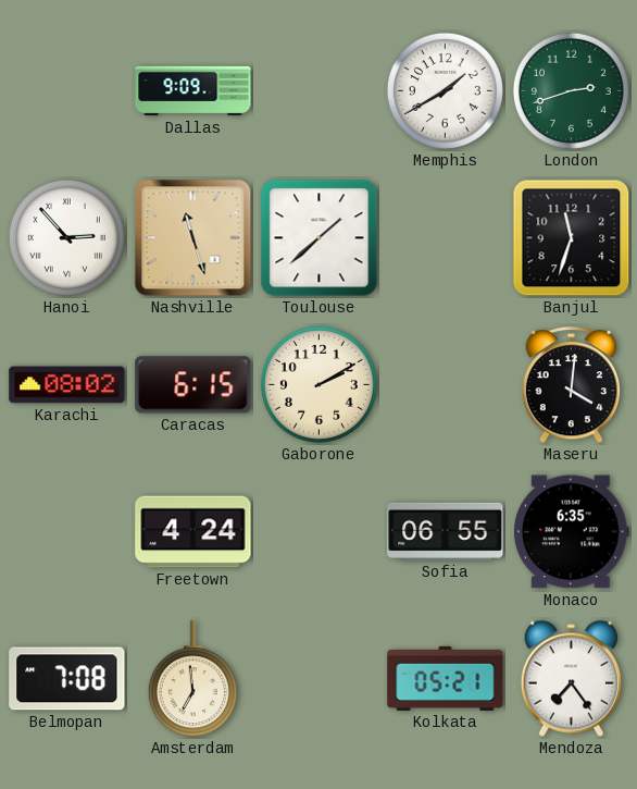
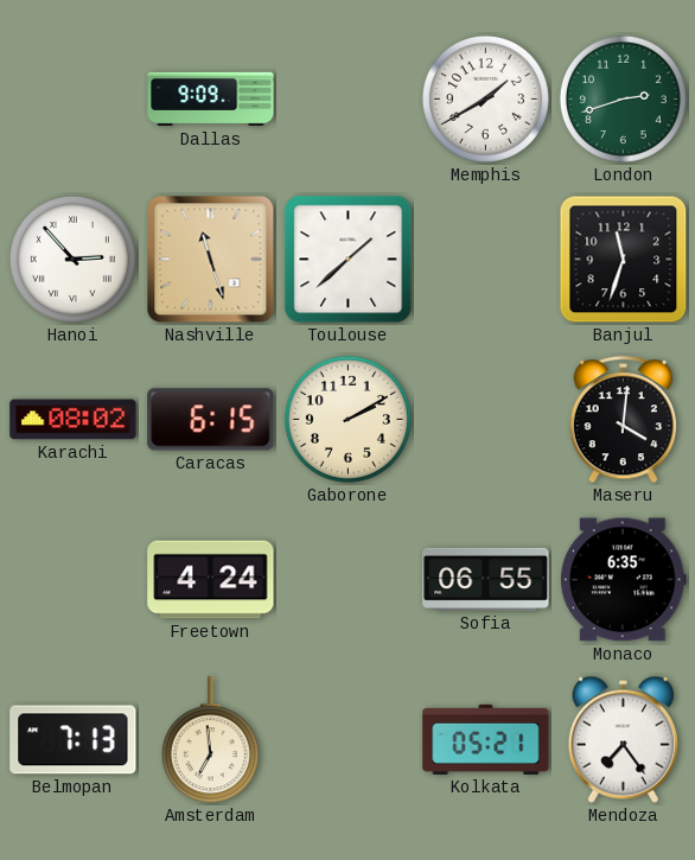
Belmopan: 7:08 -> 7:13
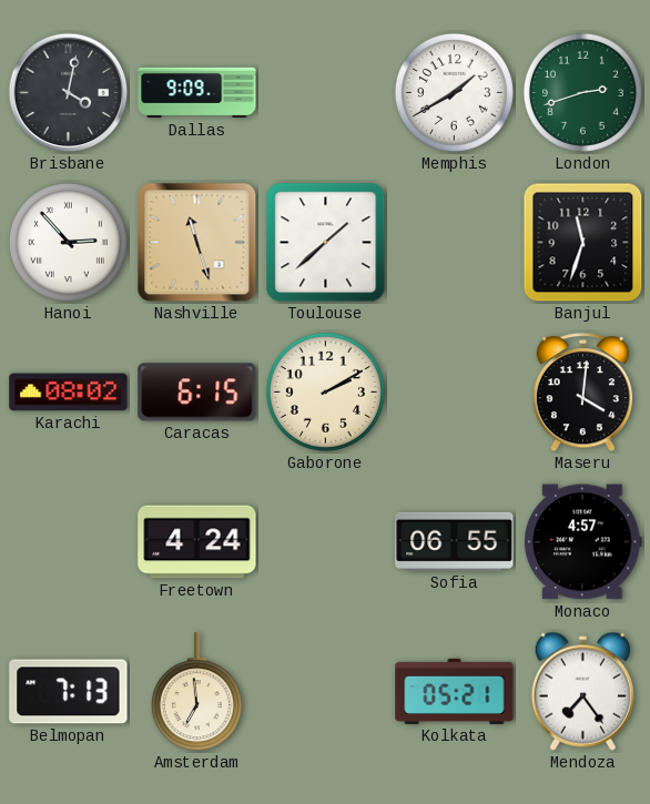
Brisbane: none -> 4:02
Monaco: 6:35 -> 4:57
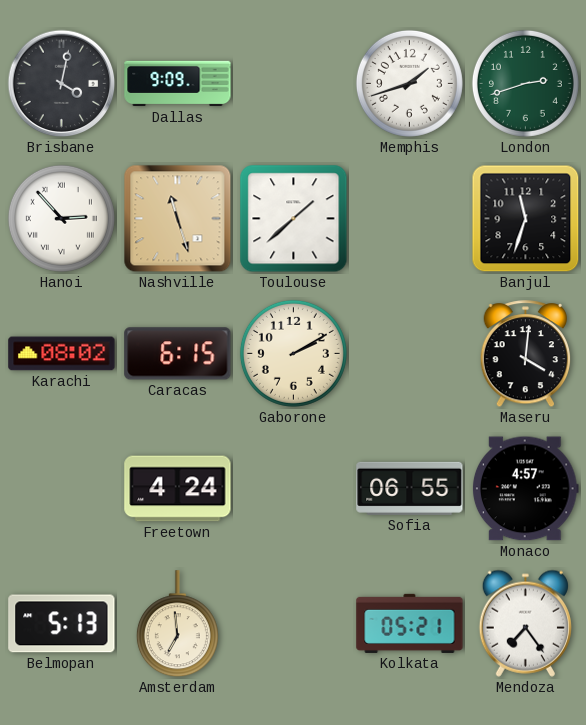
Memphis: 1:40 -> 1:42
Belmopan: 7:13 -> 5:13
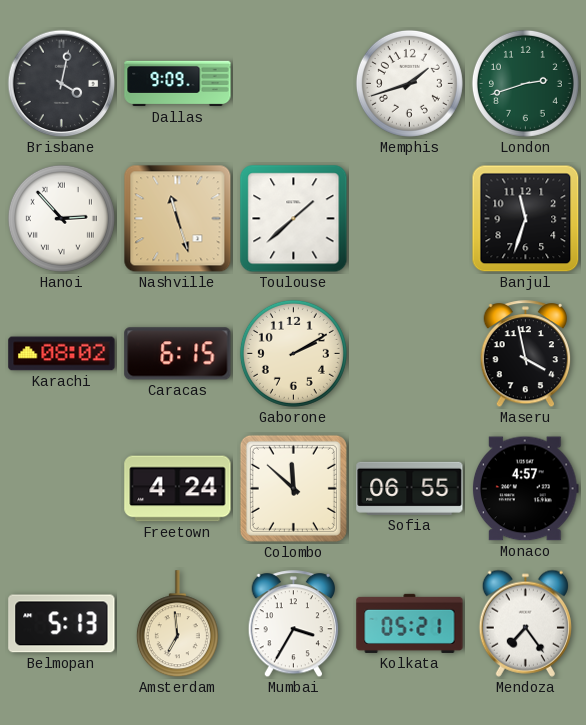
Maseru: 4:01 -> 3:58
Colombo: none -> 11:52
Mumbai: none -> 3:35
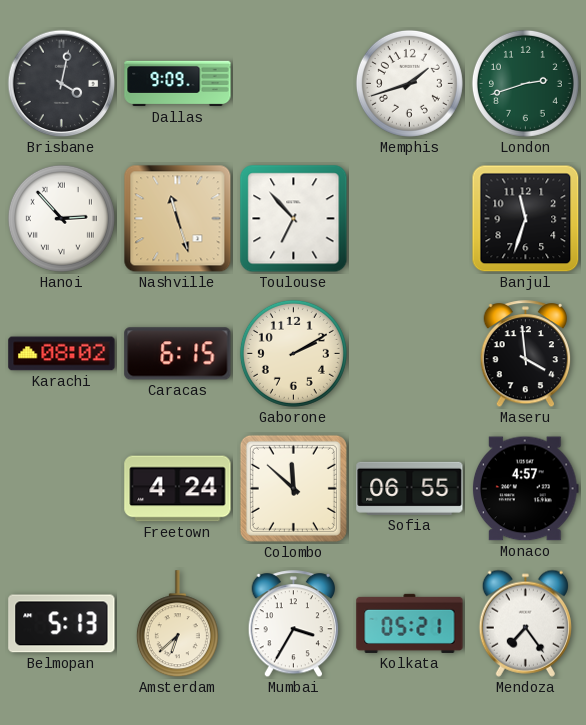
Toulouse: 1:38 -> 6:53
Maseru: 3:58 -> 3:59
Amsterdam: 6:59 -> 6:38
